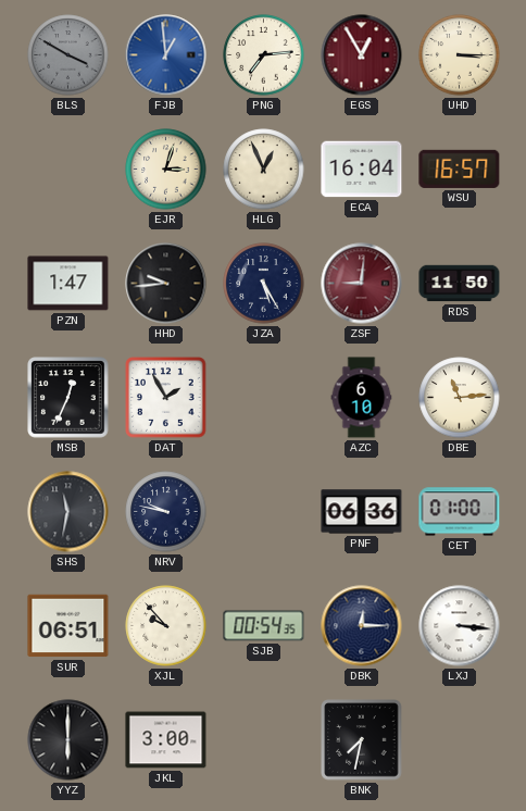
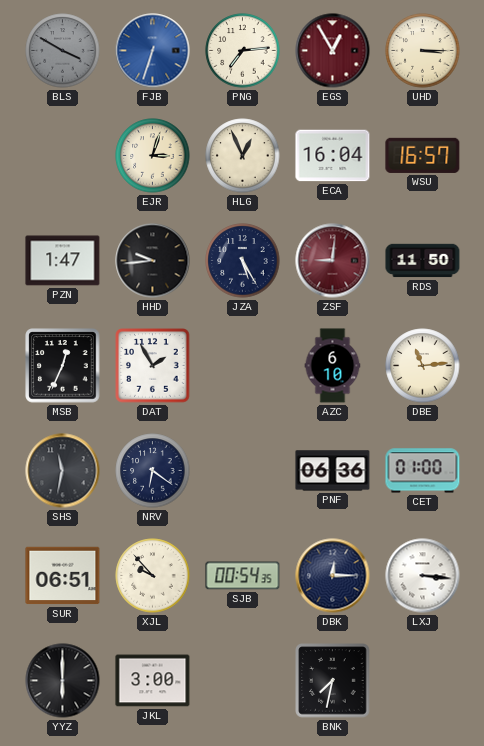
FJB: 12:59 -> 6:33
NRV: 9:47 -> 6:21
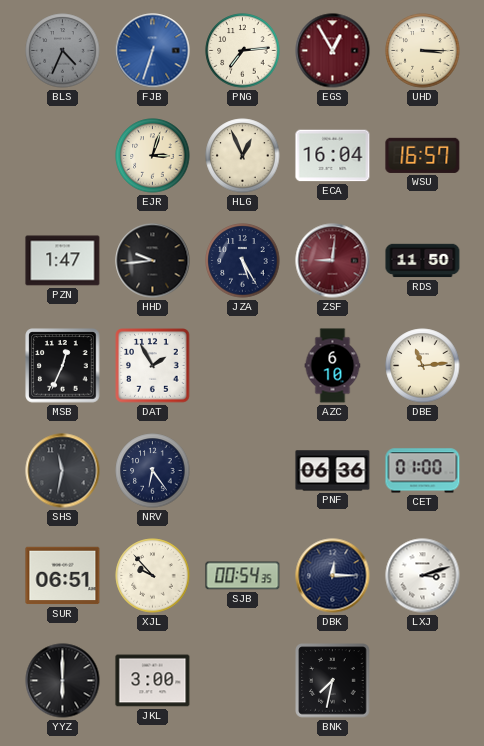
BLS: 3:50 -> 4:34
NRV: 6:21 -> 6:24
LXJ: 3:16 -> 3:12
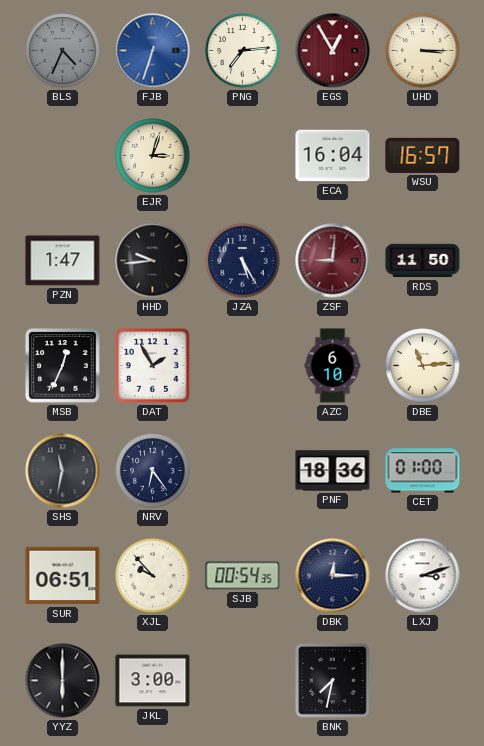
HLG: 12:56 -> none
PNF: 06:36 -> 18:36
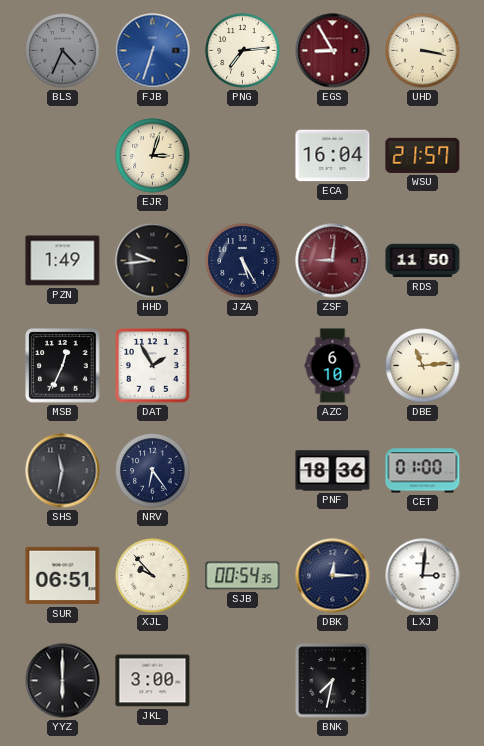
EGS: 12:55 -> 8:55
UHD: 3:15 -> 3:17
WSU: 16:57 -> 21:57
PZN: 1:47 -> 1:49
LXJ: 3:12 -> 3:01
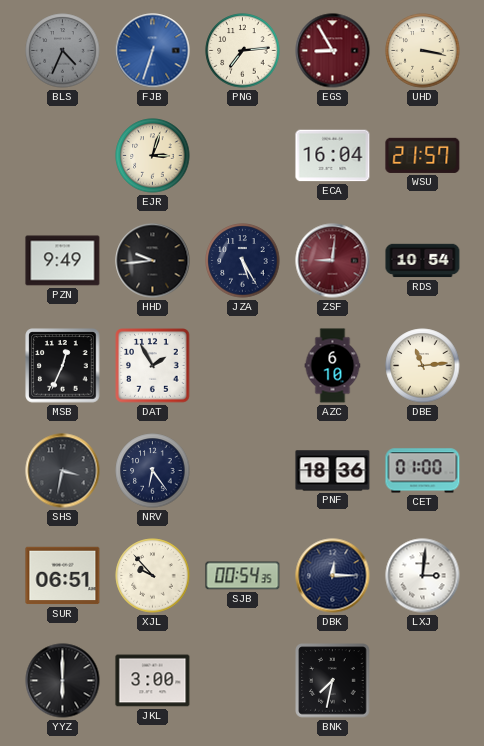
PZN: 1:49 -> 9:49
RDS: 11:50 -> 10:54
SHS: 11:32 -> 3:32
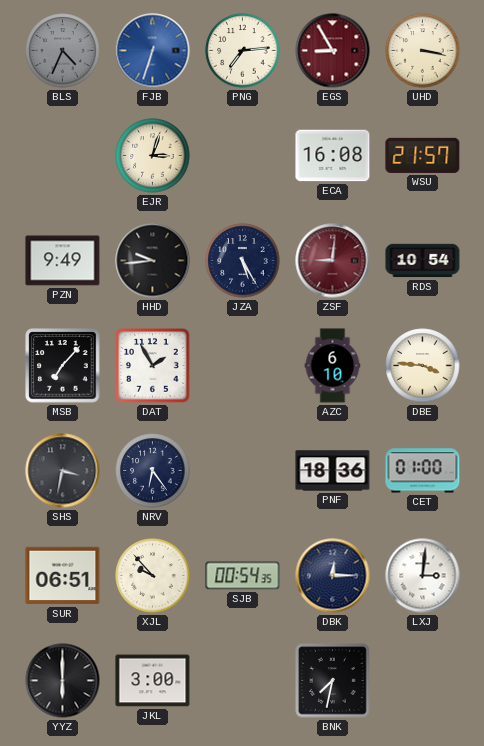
ECA: 16:04 -> 16:08
MSB: 12:34 -> 7:07
DBE: 11:14 -> 3:46
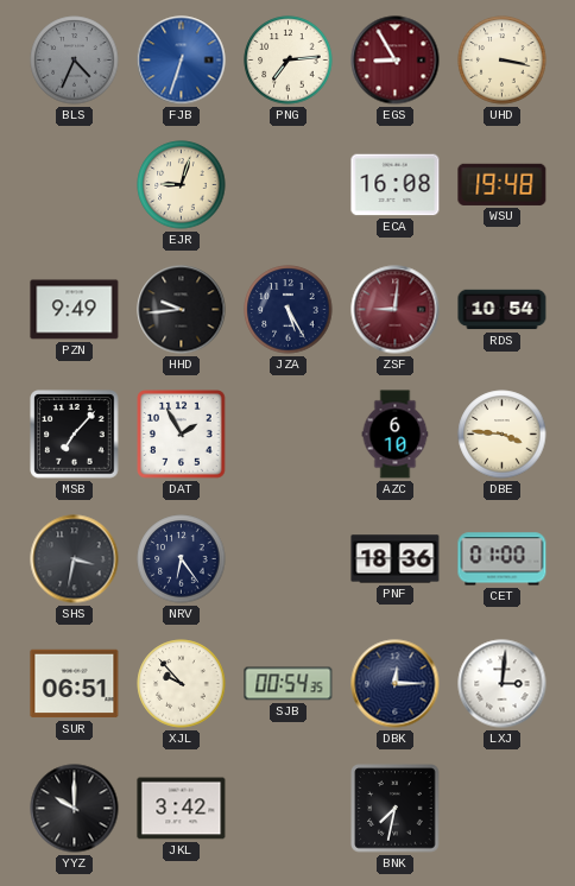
EJR: 3:03 -> 9:03
WSU: 21:57 -> 19:48
YYZ: 6:00 -> 10:00
JKL: 3:00 -> 3:42
